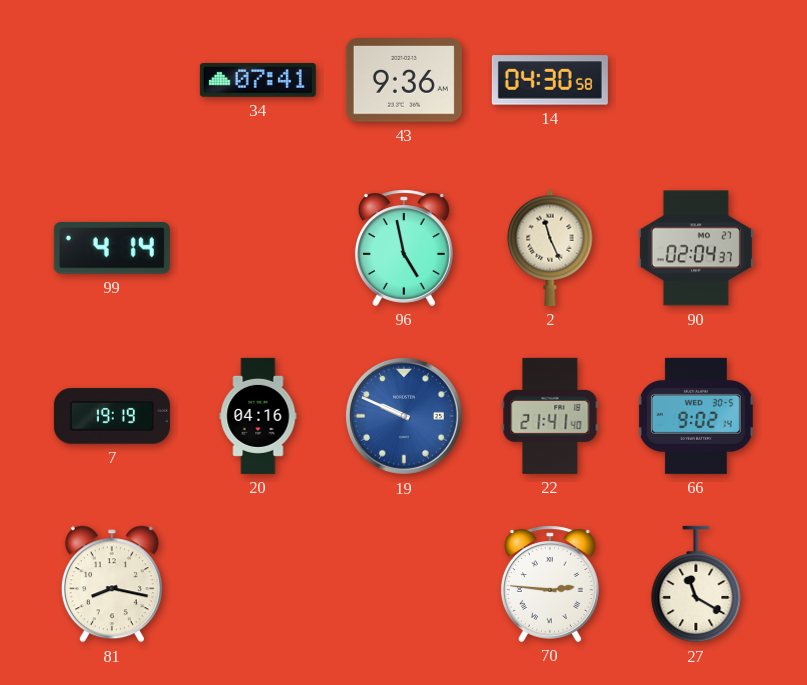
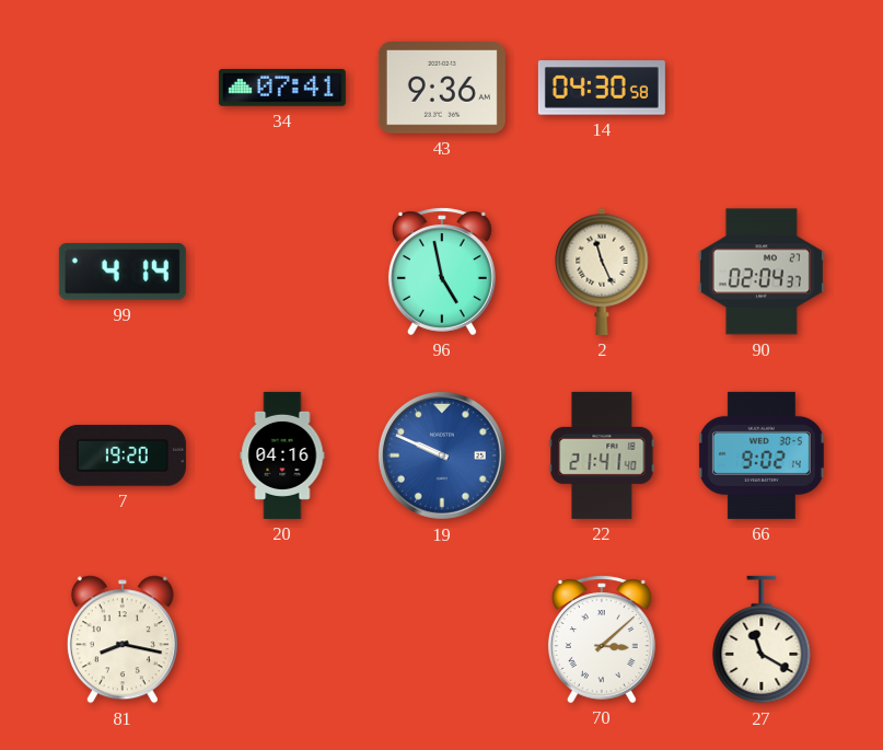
7: 19:19 -> 19:20
70: 2:46 -> 3:08
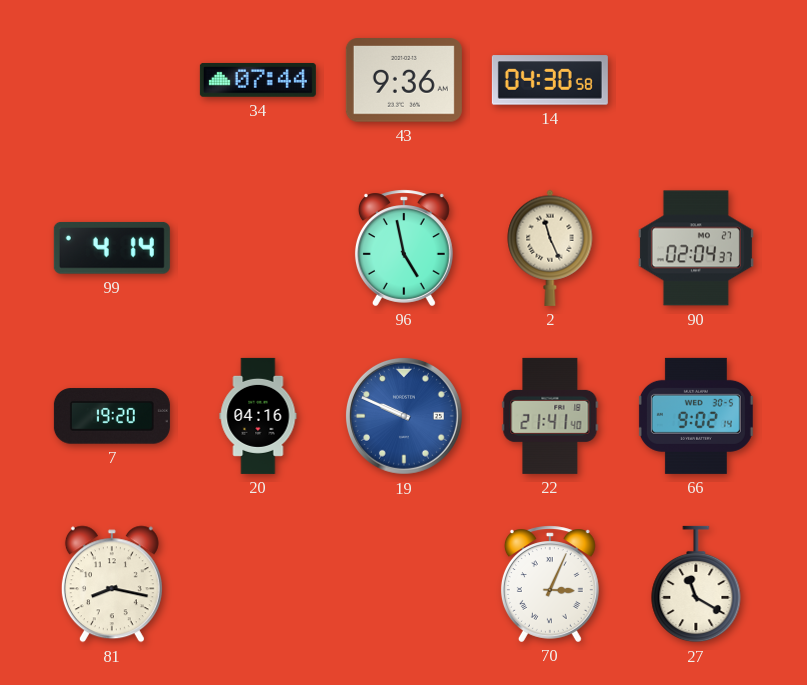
34: 07:41 -> 07:44
70: 3:08 -> 3:04
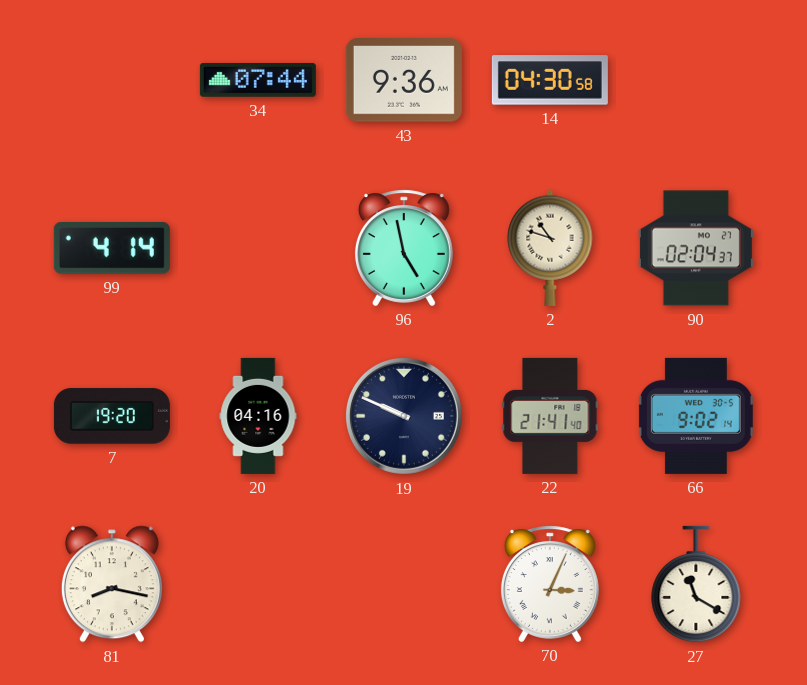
2: 11:26 -> 10:48
19 dial: blue -> navy
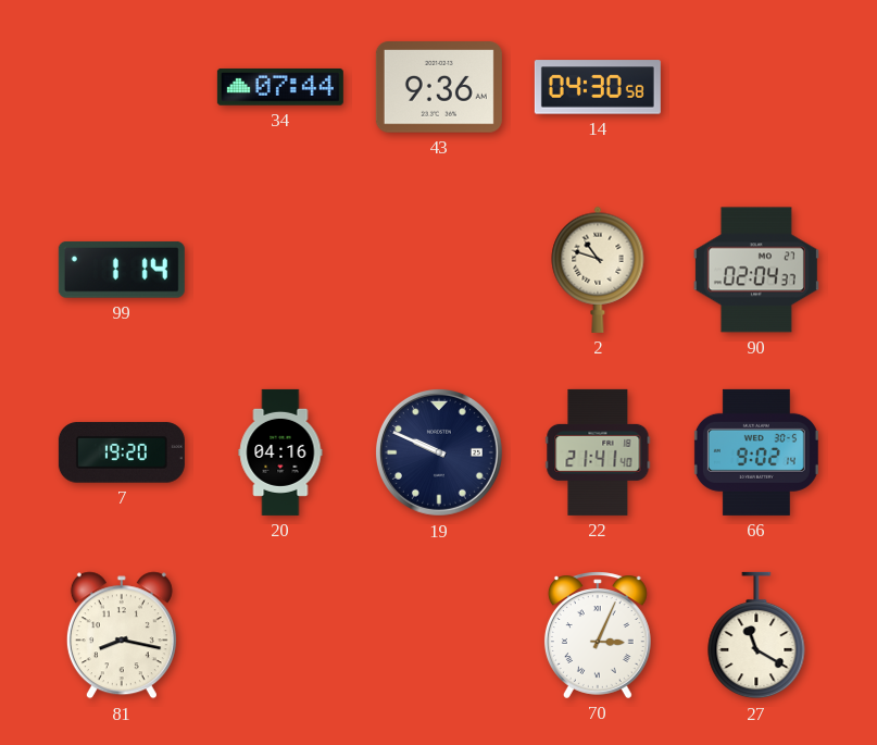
99: 4:14 -> 1:14
96: 4:58 -> none
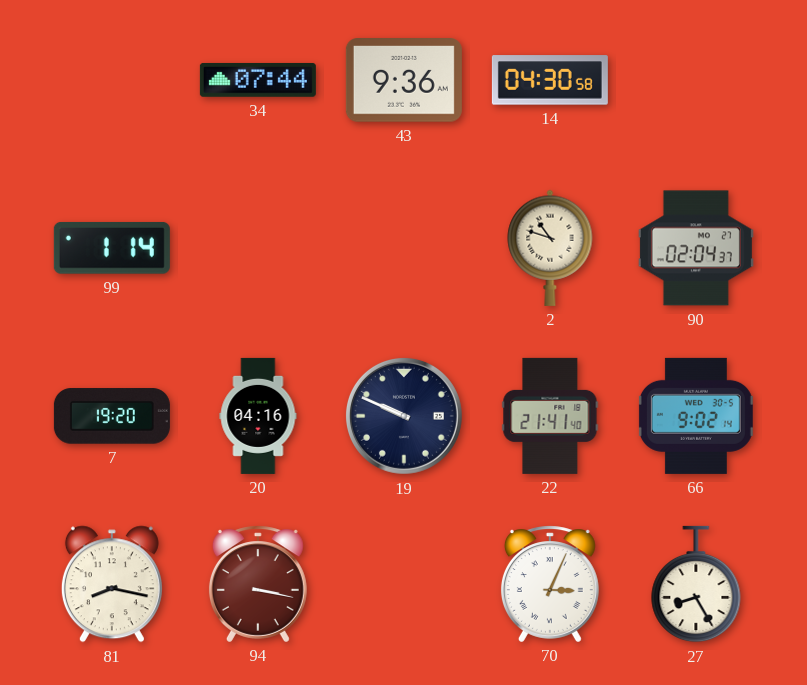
94: none -> 3:17
27: 11:20 -> 8:25
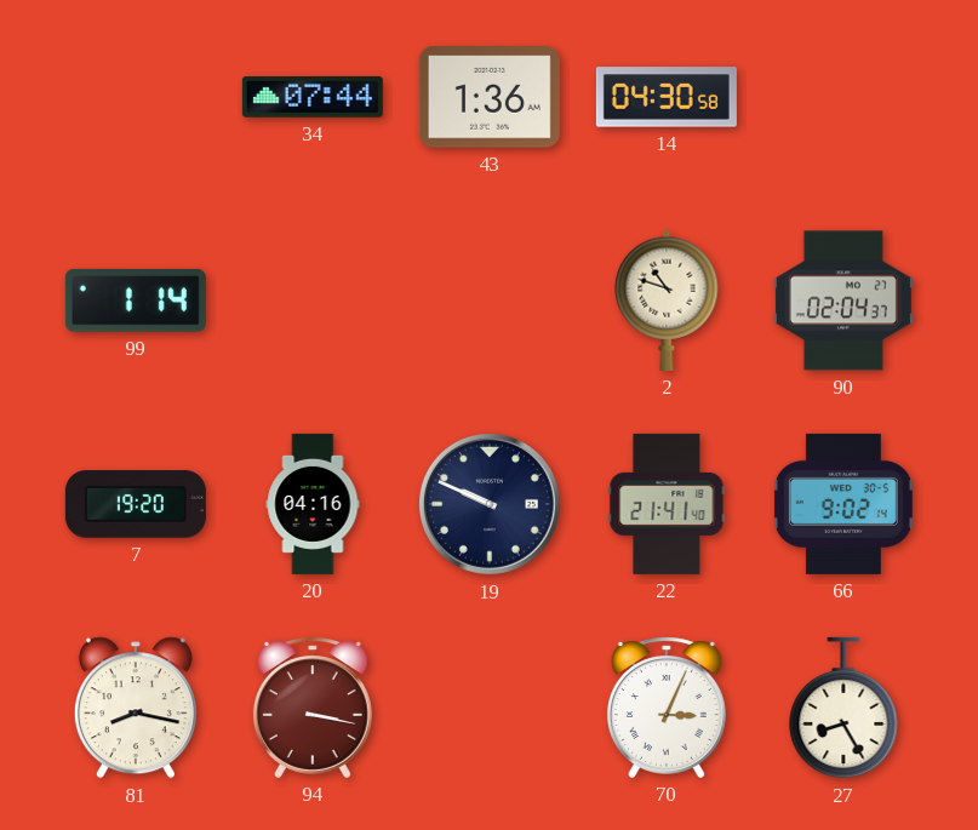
43: 9:36 -> 1:36
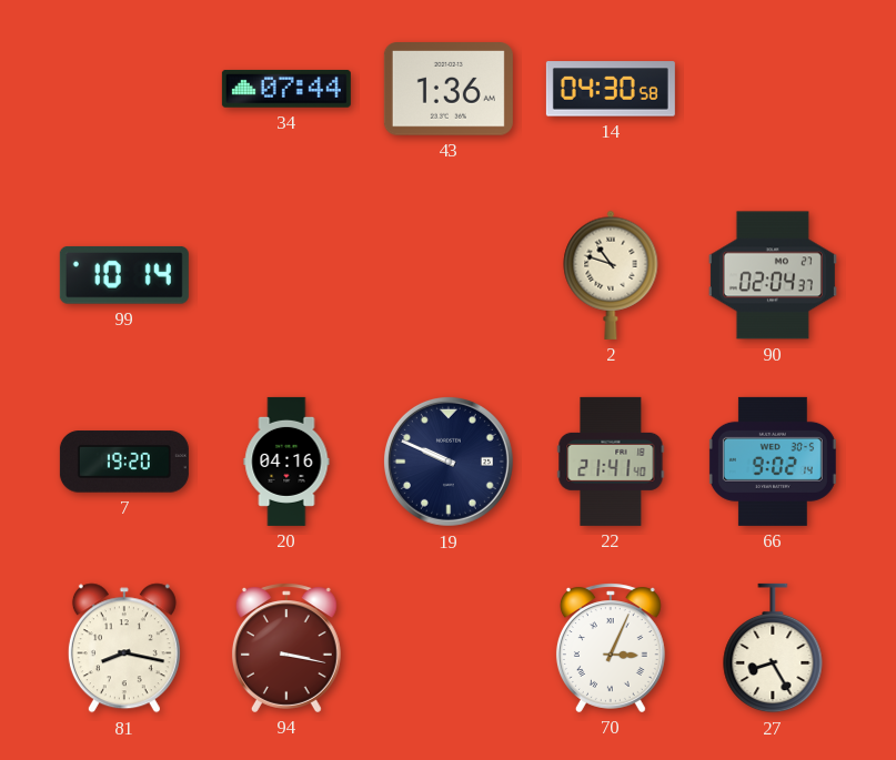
99: 1:14 -> 10:14
